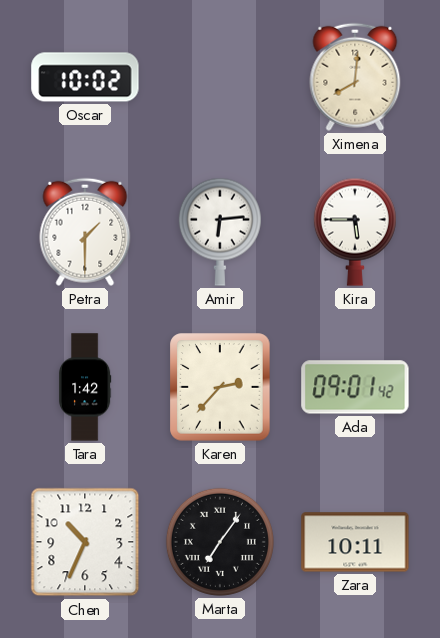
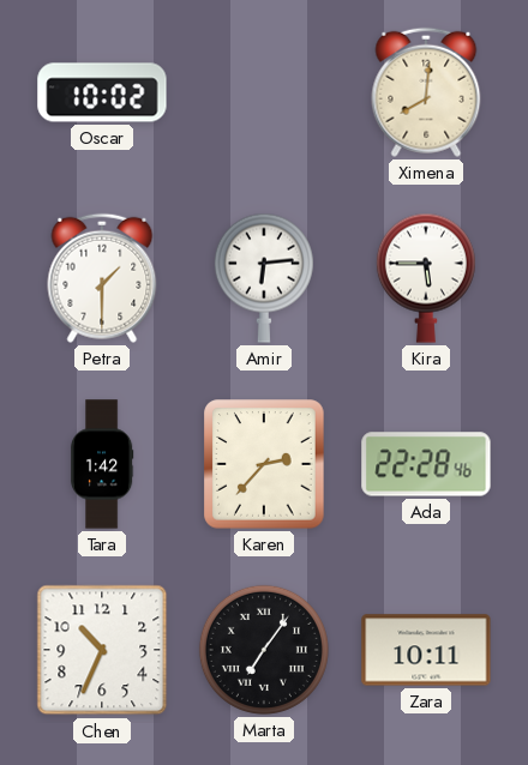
Ada: 09:01 -> 22:28
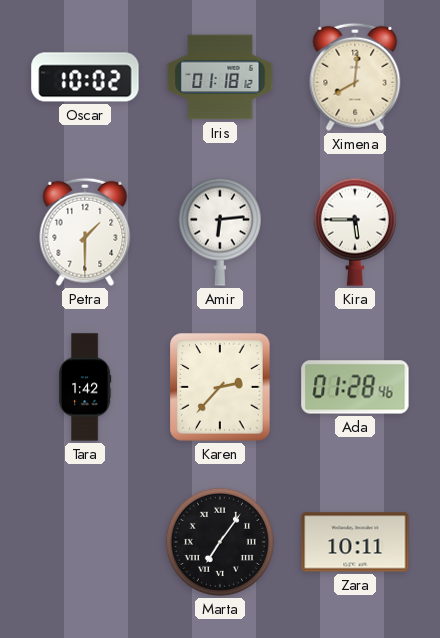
Iris: none -> 01:18
Ada: 22:28 -> 01:28
Chen: 10:34 -> none
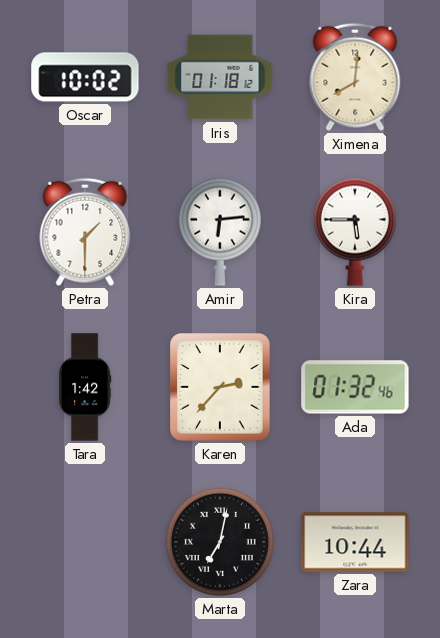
Ada: 01:28 -> 01:32
Marta: 7:06 -> 7:02
Zara: 10:11 -> 10:44
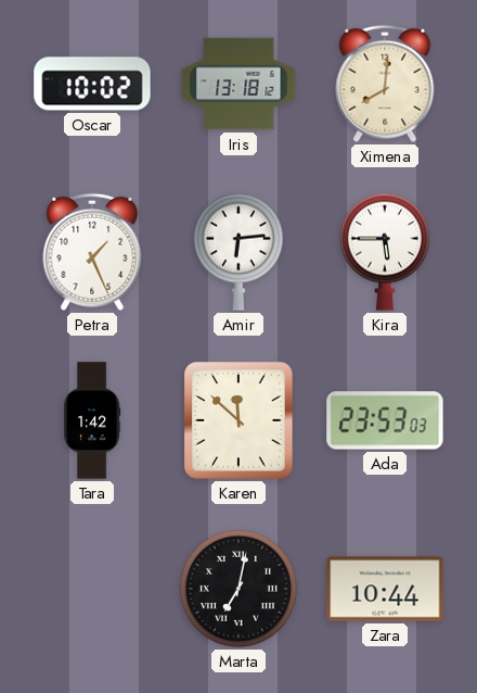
Iris: 01:18 -> 13:18
Petra: 1:30 -> 1:26
Karen: 2:37 -> 11:52
Ada: 01:32 -> 23:53
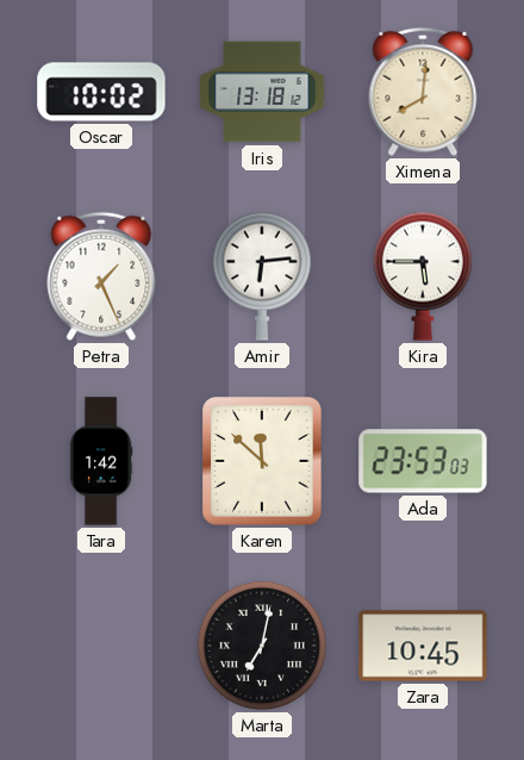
Zara: 10:44 -> 10:45
